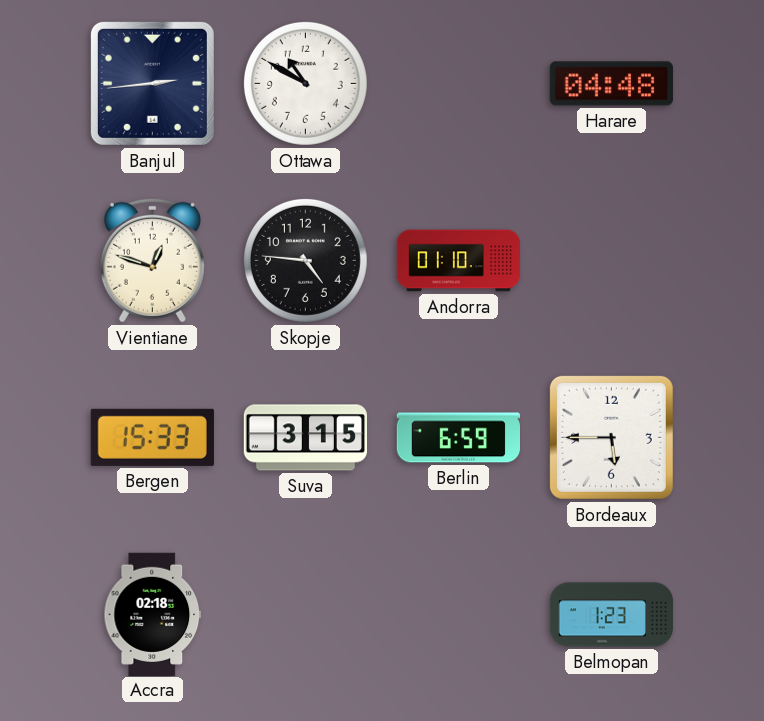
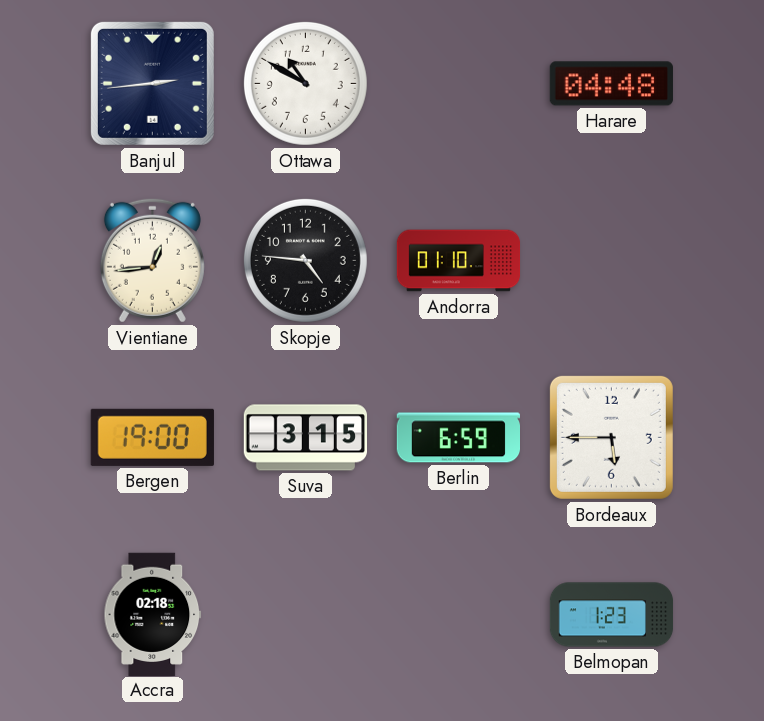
Vientiane: 12:48 -> 12:44
Bergen: 15:33 -> 19:00
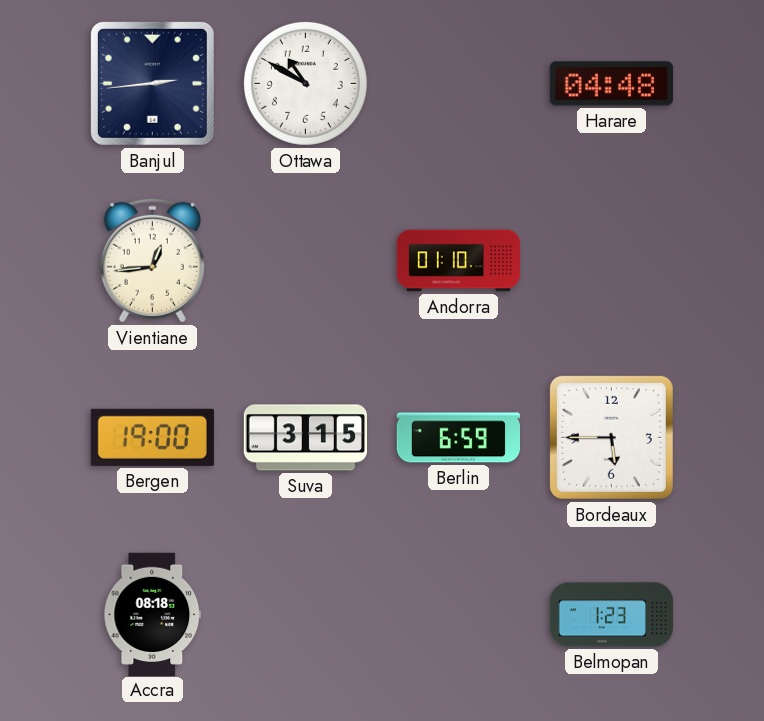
Skopje: 4:46 -> none
Accra: 02:18 -> 08:18
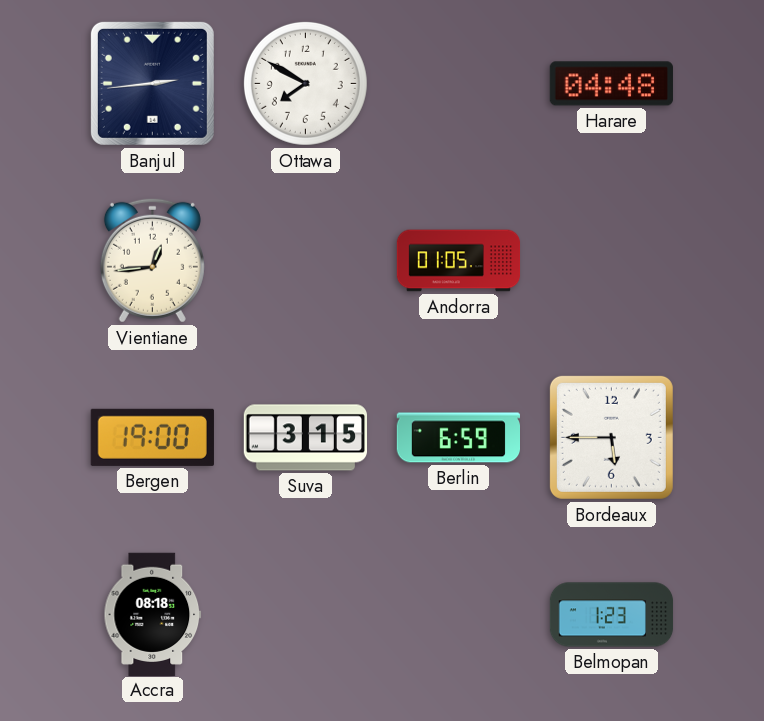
Ottawa: 10:50 -> 7:50
Andorra: 01:10 -> 01:05
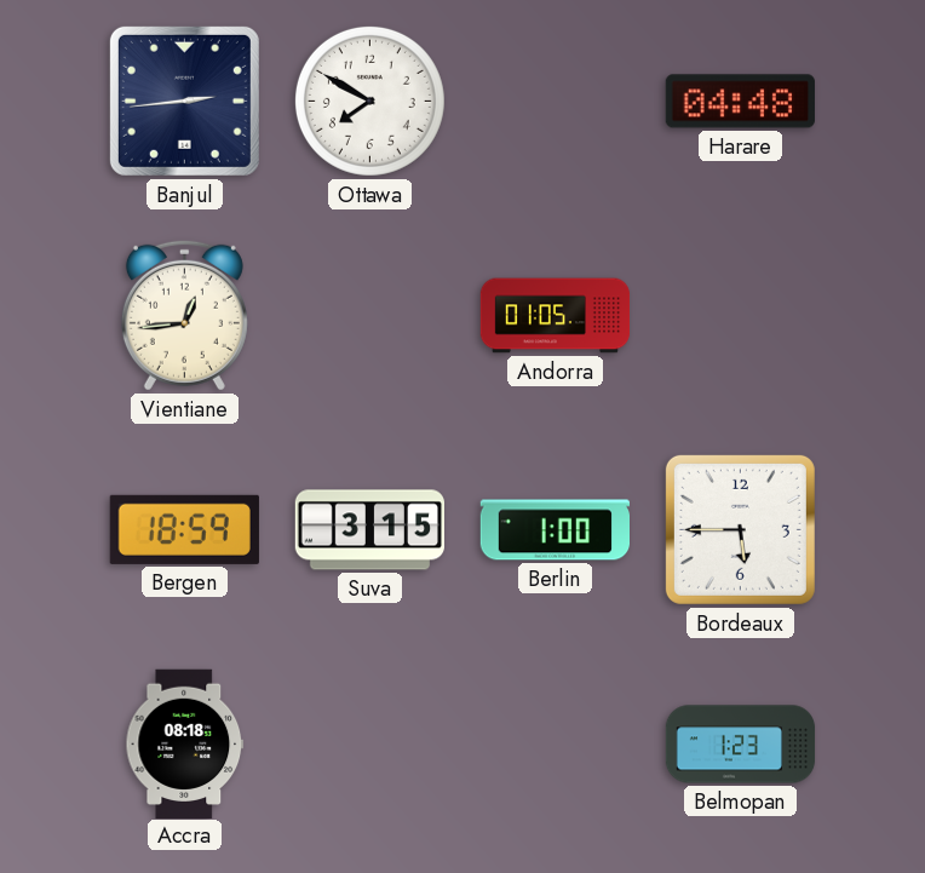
Bergen: 19:00 -> 18:59
Berlin: 6:59 -> 1:00
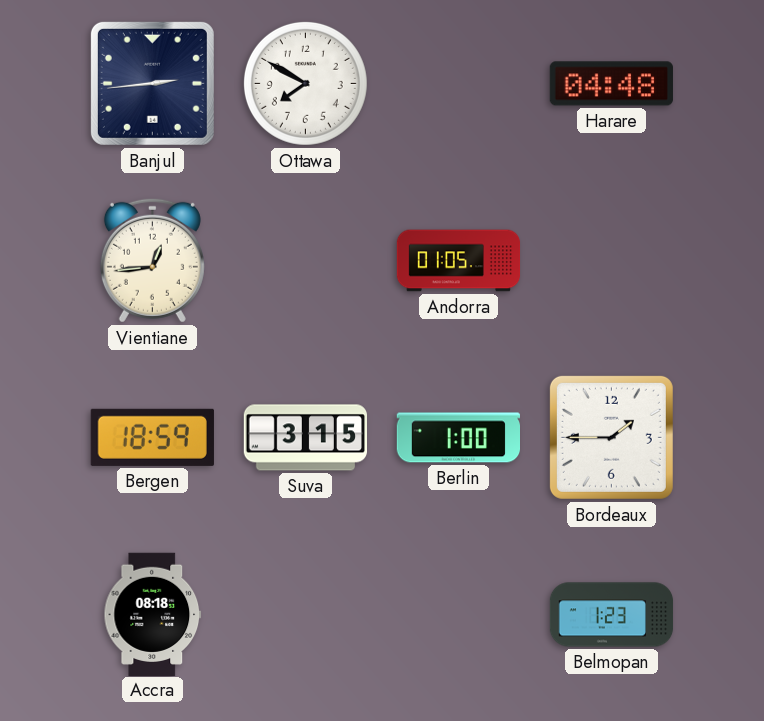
Bordeaux: 5:45 -> 1:45
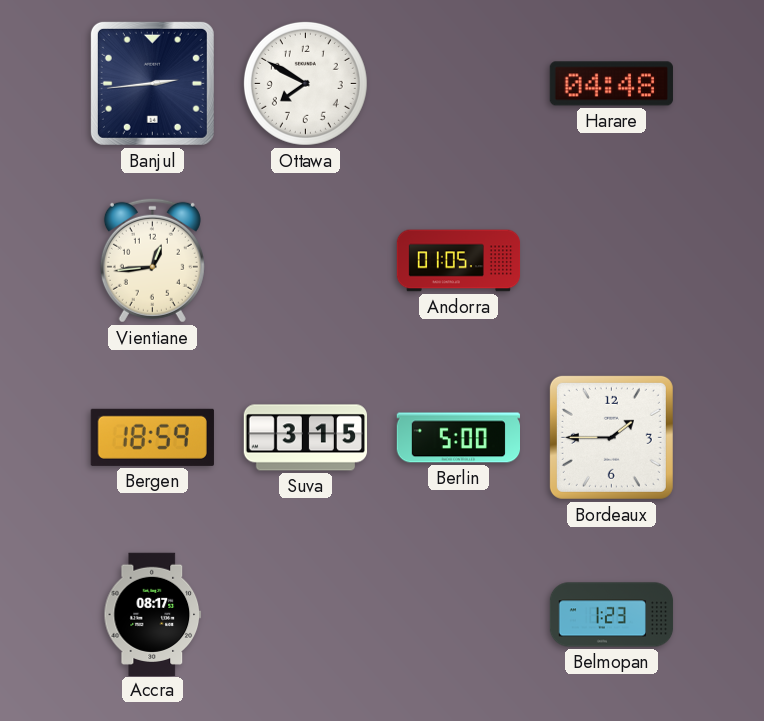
Berlin: 1:00 -> 5:00
Accra: 08:18 -> 08:17
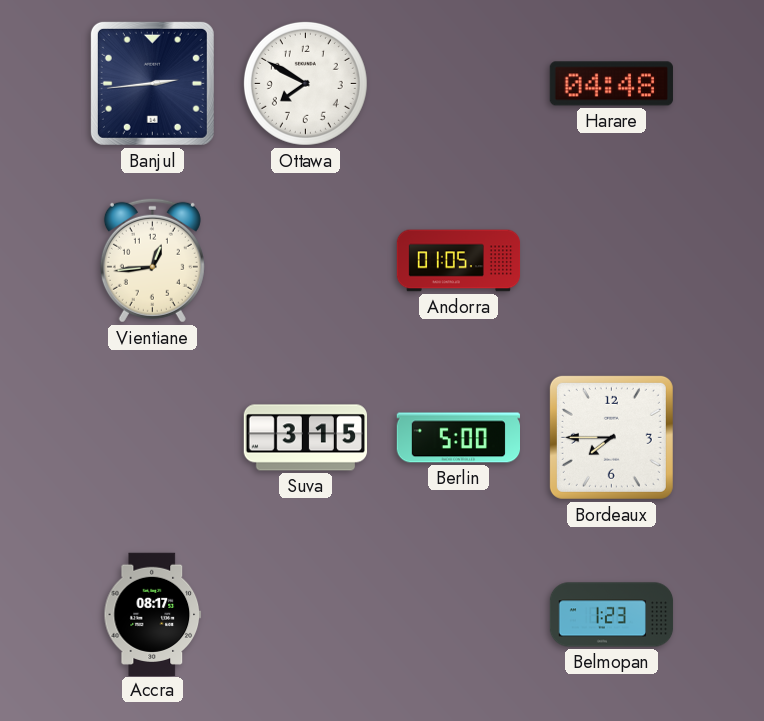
Bergen: 18:59 -> none
Bordeaux: 1:45 -> 7:45
